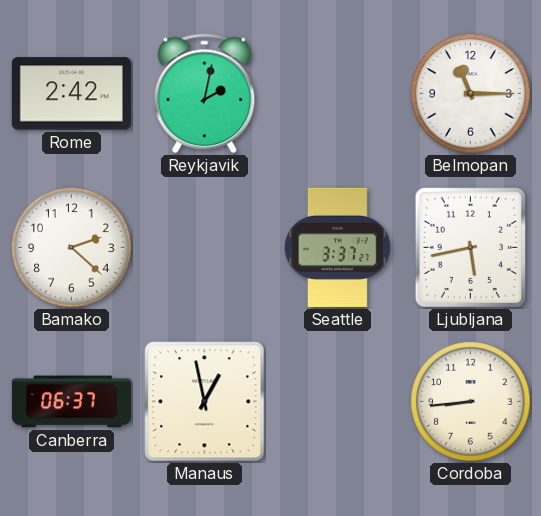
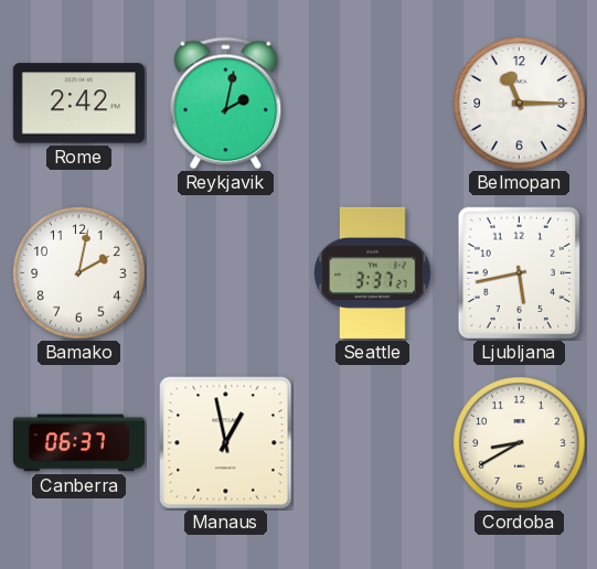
Bamako: 2:22 -> 2:02
Cordoba: 8:44 -> 8:40
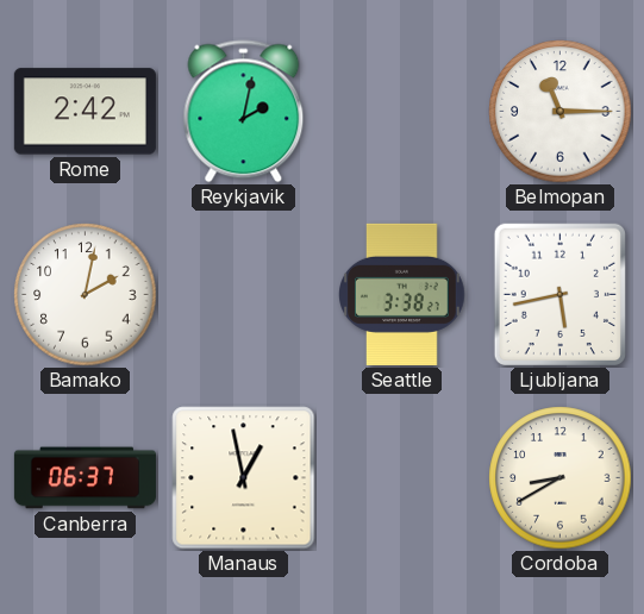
Seattle: 3:37 -> 3:38
